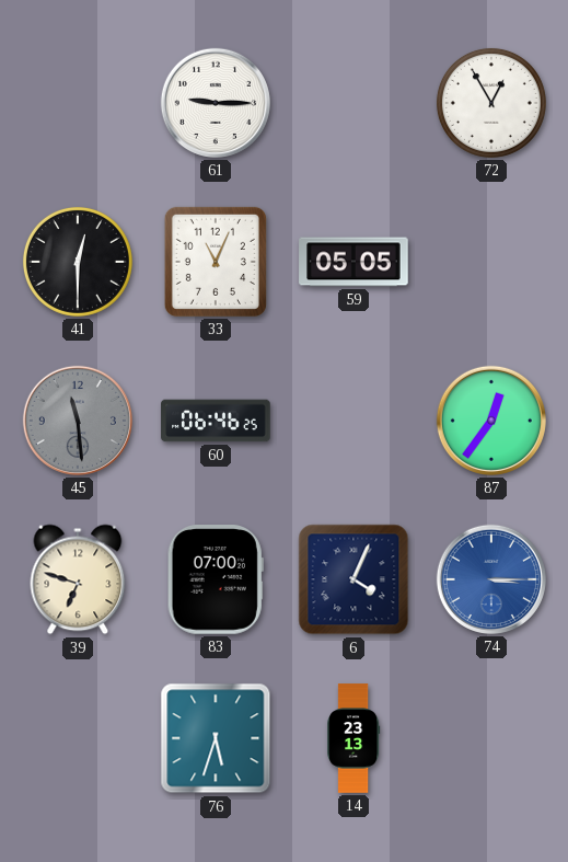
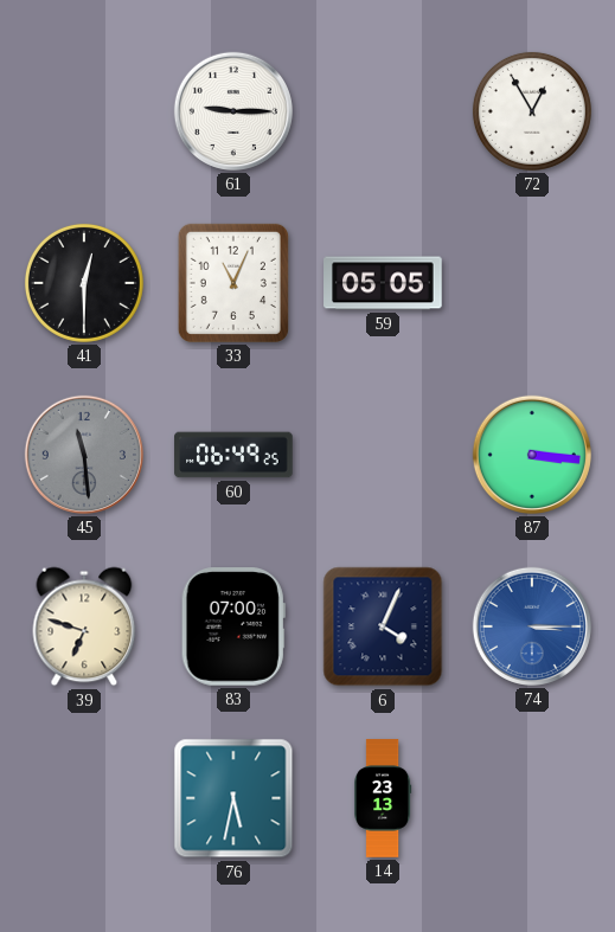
60: 06:46 -> 06:49
87: 12:36 -> 3:16
76: 5:33 -> 5:32
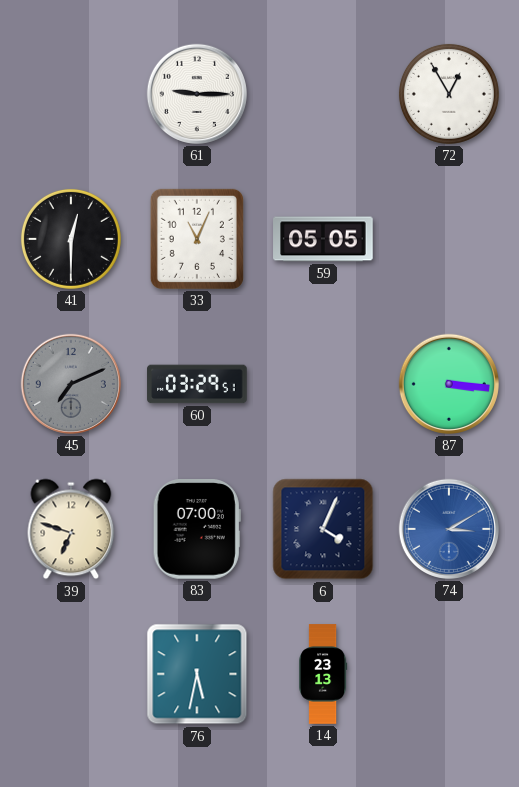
45: 11:29 -> 7:11
60: 06:49 -> 03:29
74: 3:15 -> 3:10
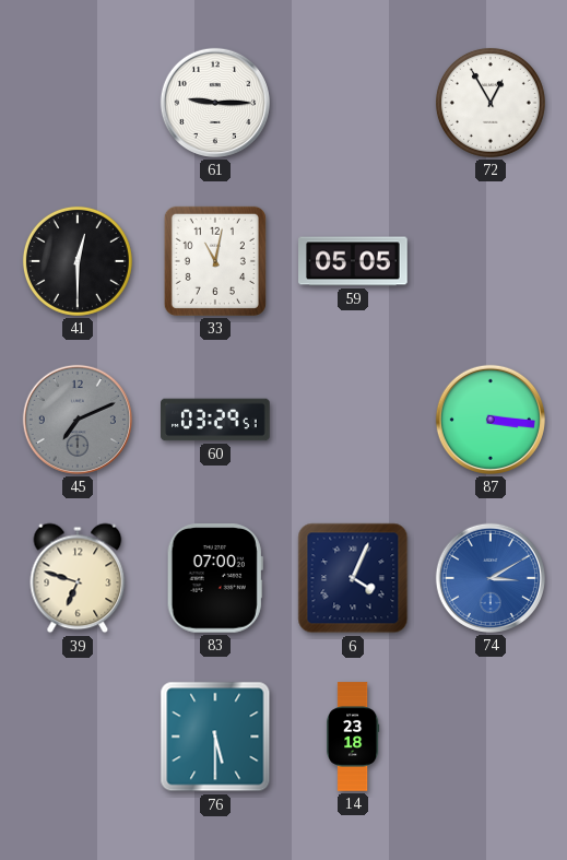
33: 11:04 -> 11:02
76: 5:32 -> 5:30
14: 23:13 -> 23:18
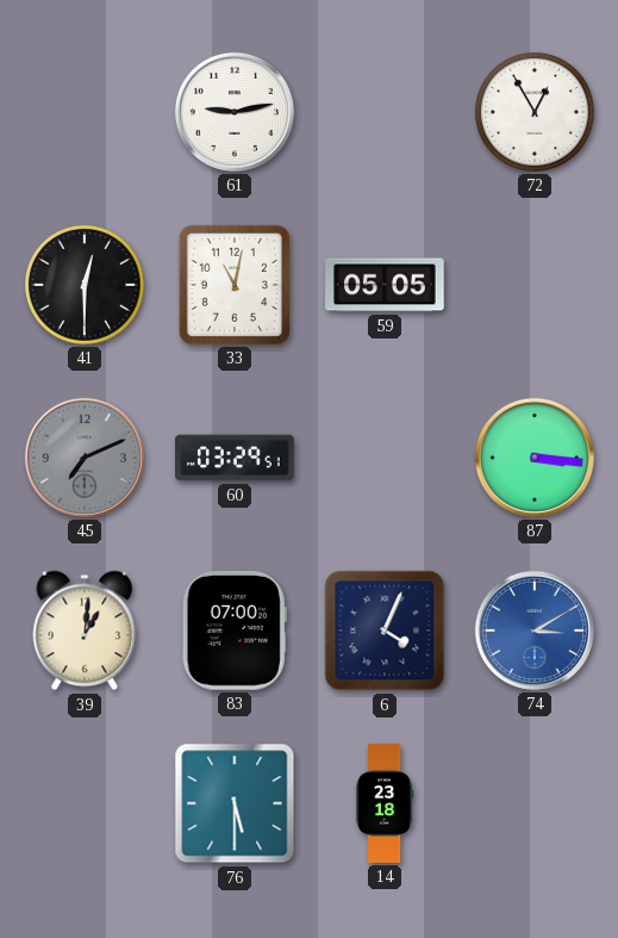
61: 9:15 -> 9:13
39: 6:48 -> 1:01
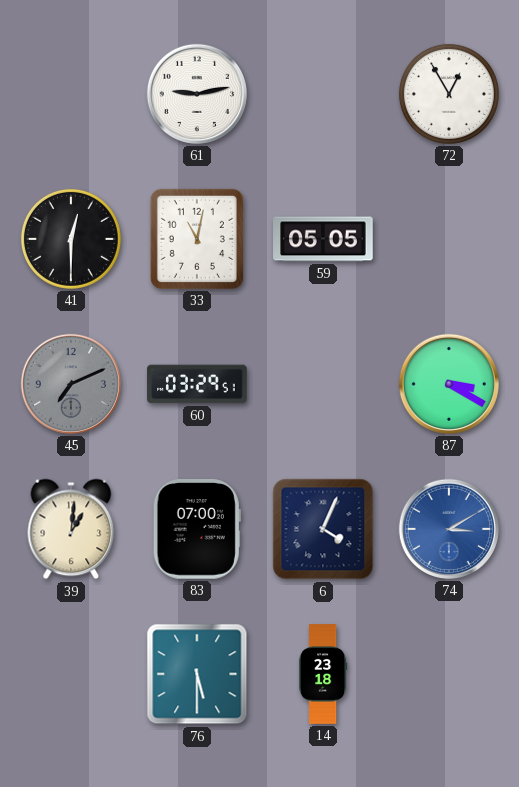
87: 3:16 -> 3:20
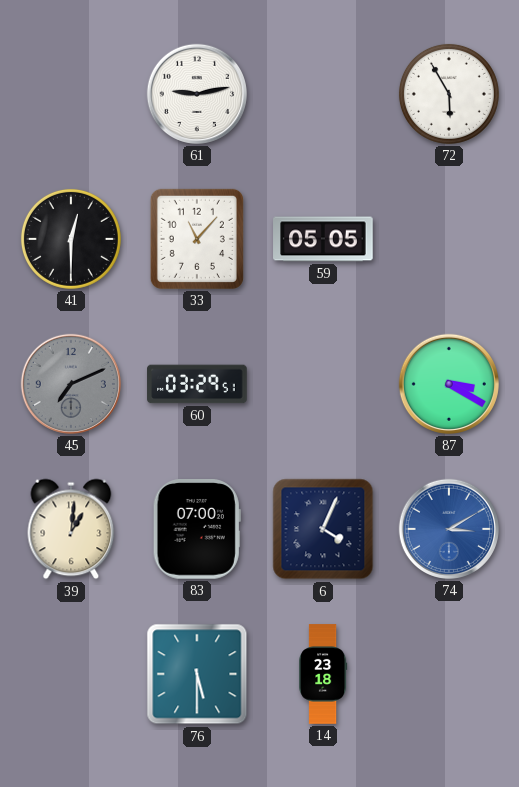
72: 12:55 -> 5:55
33: 11:02 -> 11:07
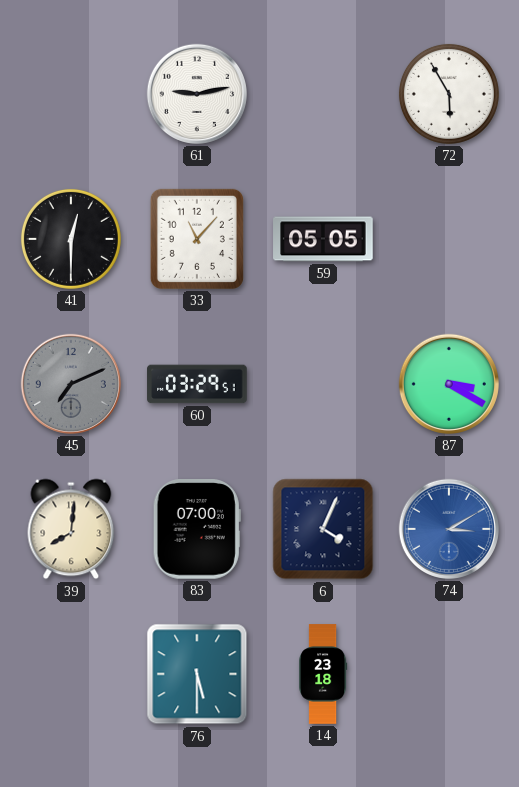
39: 1:01 -> 8:01
